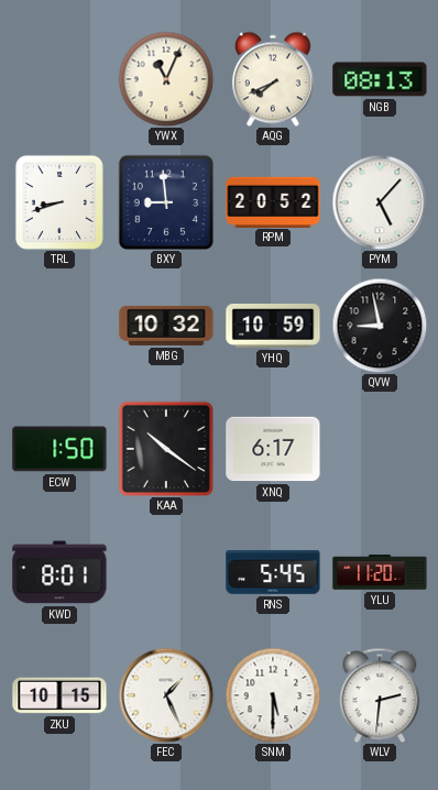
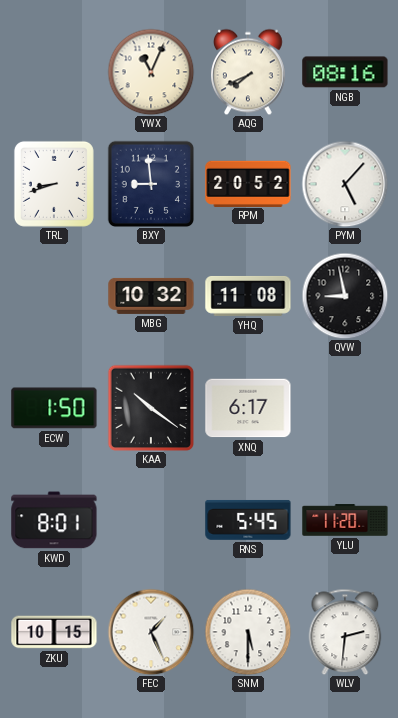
NGB: 08:13 -> 08:16
YHQ: 10:59 -> 11:08
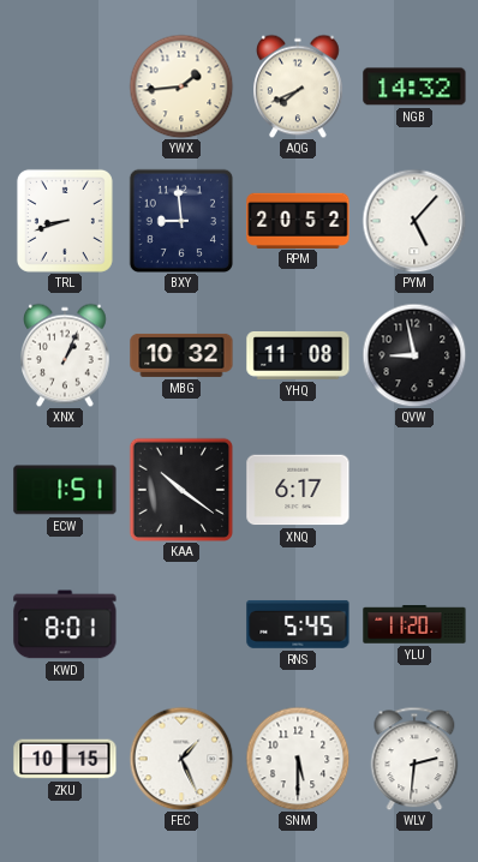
YWX: 11:04 -> 1:44
NGB: 08:16 -> 14:32
XNX: none -> 1:04
ECW: 1:50 -> 1:51
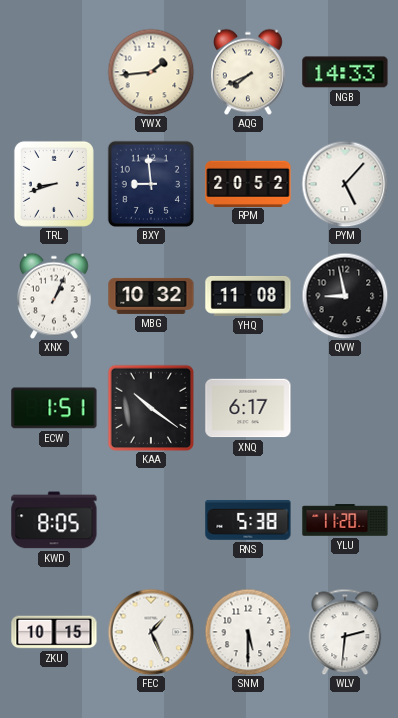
NGB: 14:32 -> 14:33
KWD: 8:01 -> 8:05
RNS: 5:45 -> 5:38
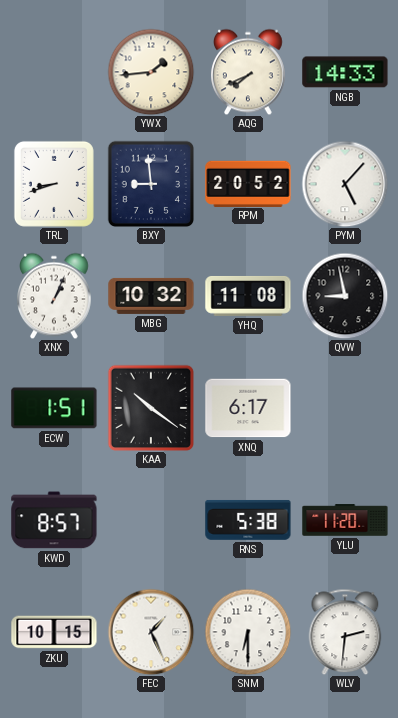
KWD: 8:05 -> 8:57
SNM: 5:30 -> 6:30
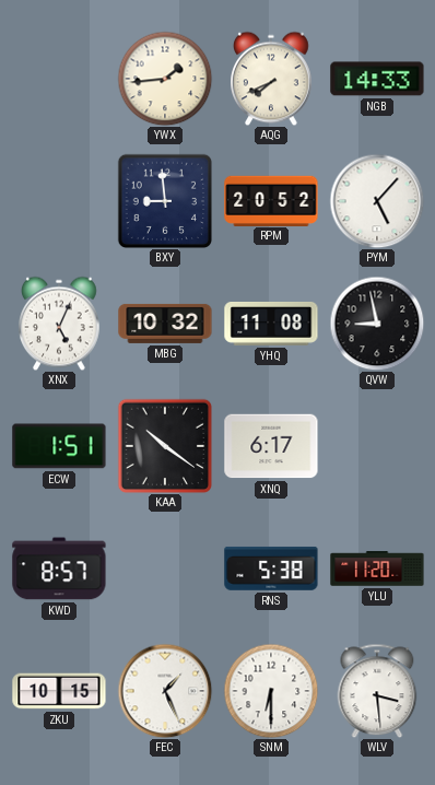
TRL: 8:42 -> none
XNX: 1:04 -> 5:04
WLV: 2:31 -> 3:29
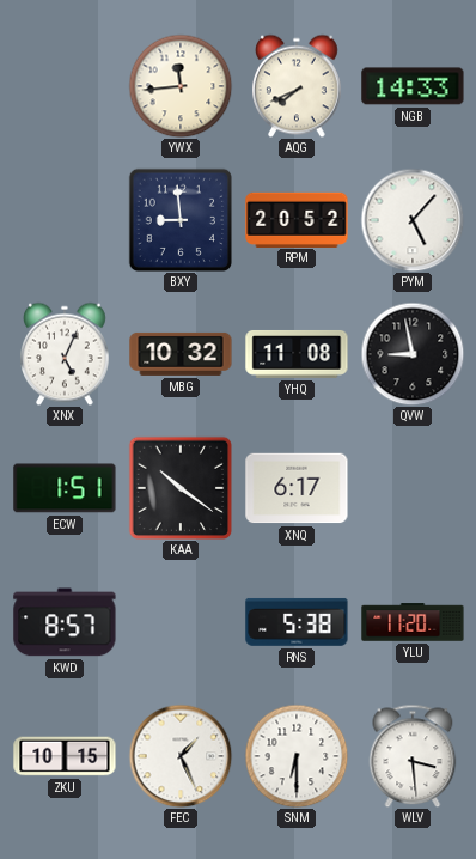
YWX: 1:44 -> 11:44
